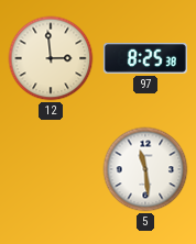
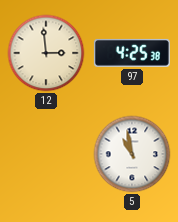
97: 8:25 -> 4:25
5: 11:29 -> 10:58
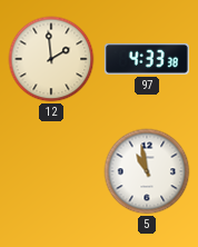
12: 2:59 -> 1:59
97: 4:25 -> 4:33
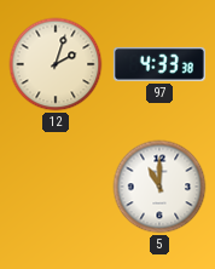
12: 1:59 -> 2:03
5: 10:58 -> 11:00
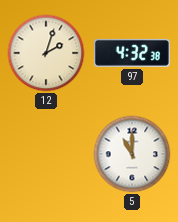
97: 4:33 -> 4:32
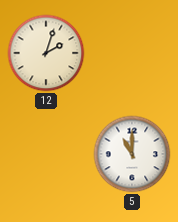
97: 4:32 -> none
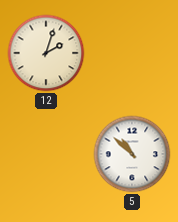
5: 11:00 -> 10:52
